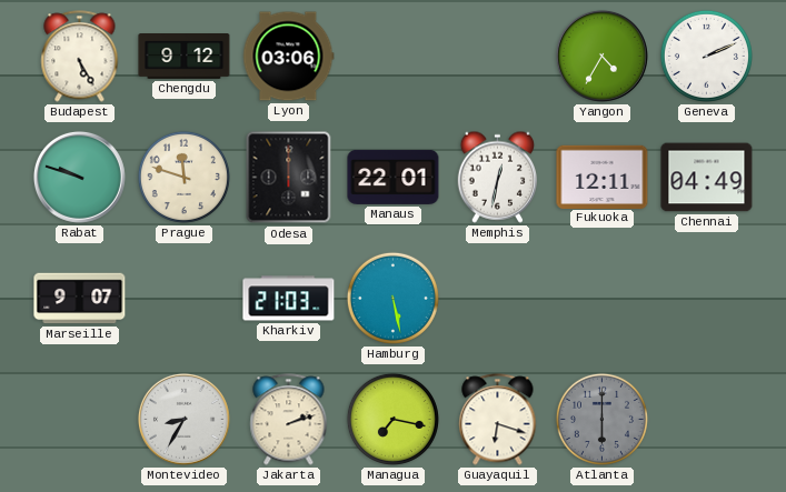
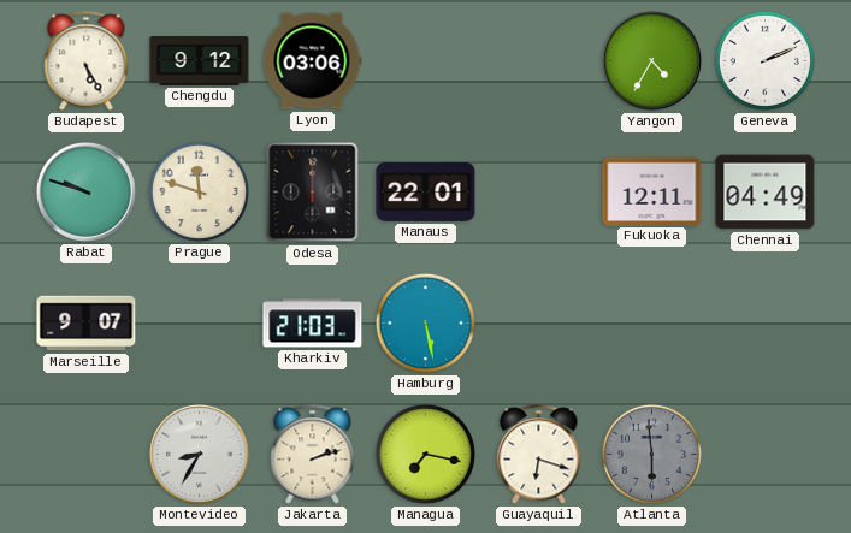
Memphis: 12:32 -> none
Atlanta: 6:00 -> 5:59
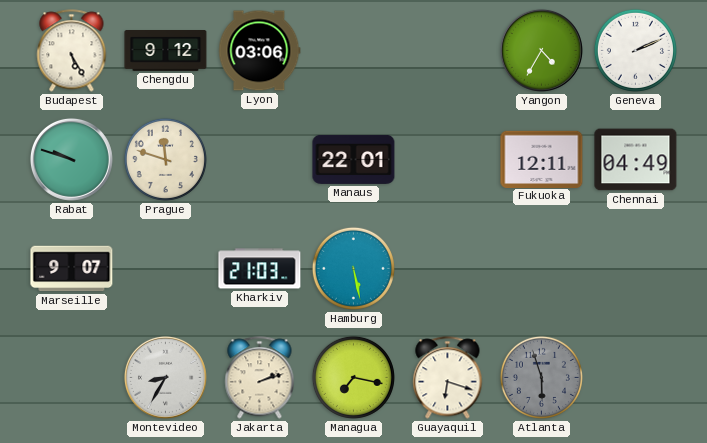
Odesa: 12:00 -> none
Atlanta: 5:59 -> 5:57
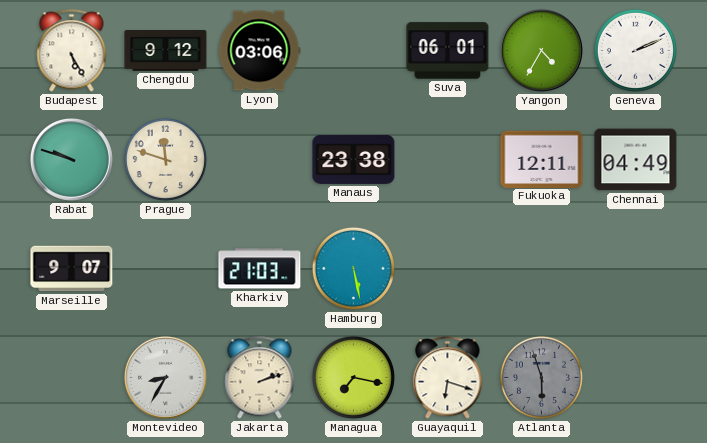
Suva: none -> 06:01
Manaus: 22:01 -> 23:38
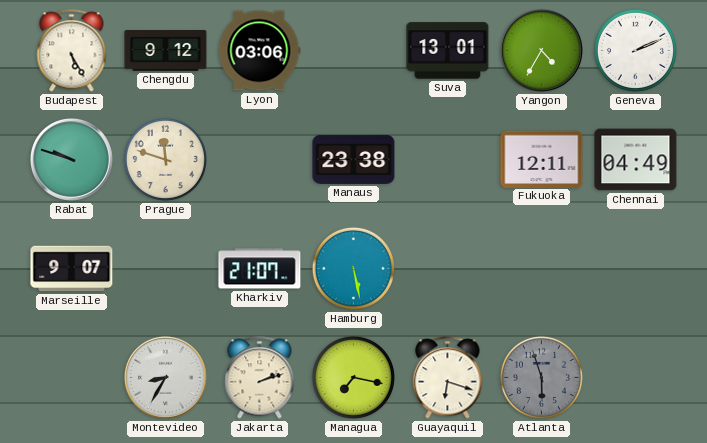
Suva: 06:01 -> 13:01
Kharkiv: 21:03 -> 21:07
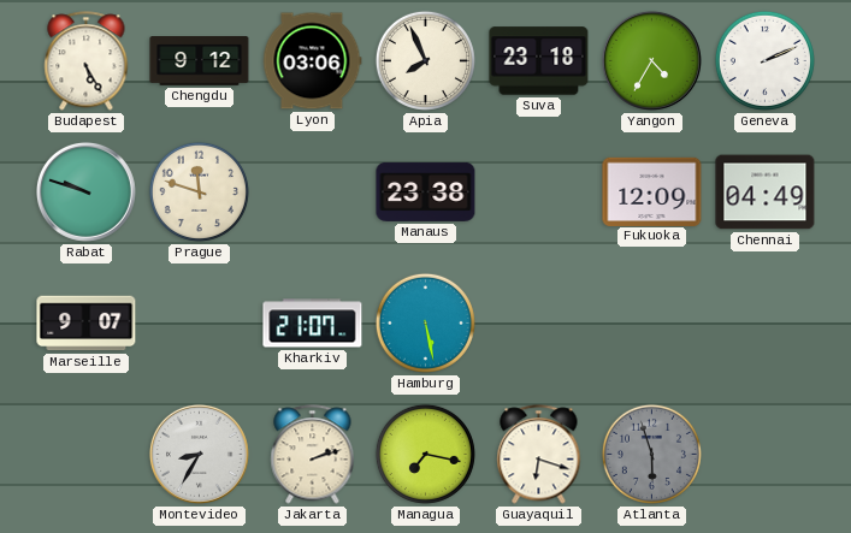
Apia: none -> 7:56
Suva: 13:01 -> 23:18
Fukuoka: 12:11 -> 12:09
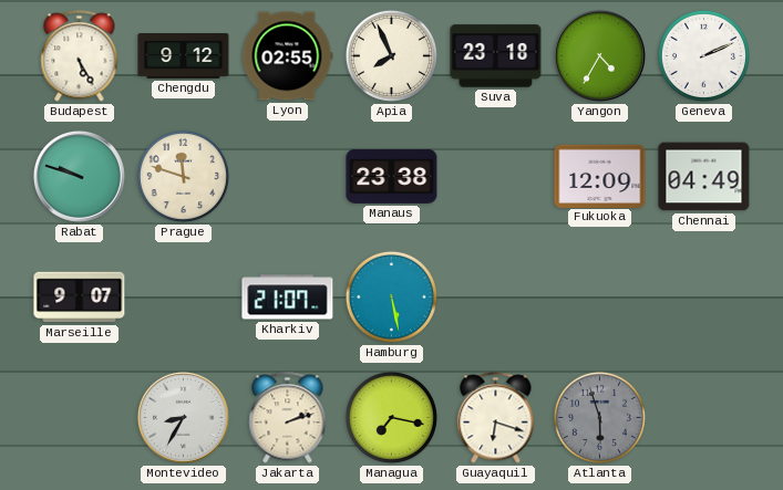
Lyon: 03:06 -> 02:55
